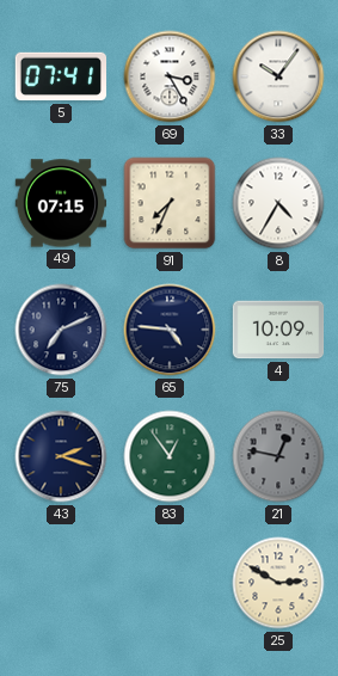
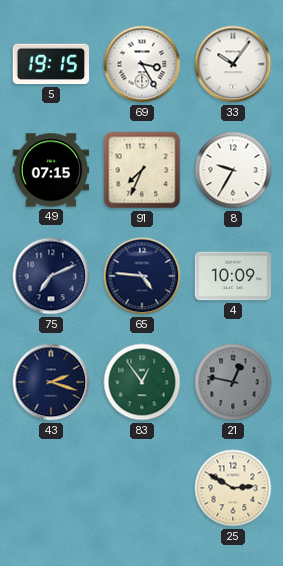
5: 07:41 -> 19:15
8: 4:35 -> 9:35
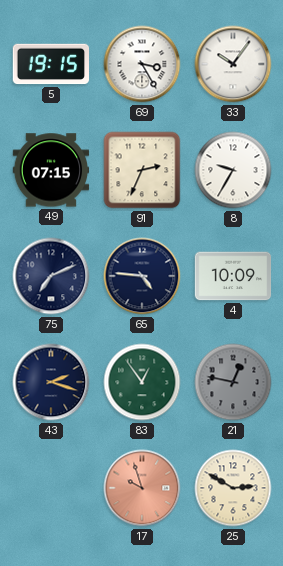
91: 7:34 -> 2:34
17: none -> 9:57
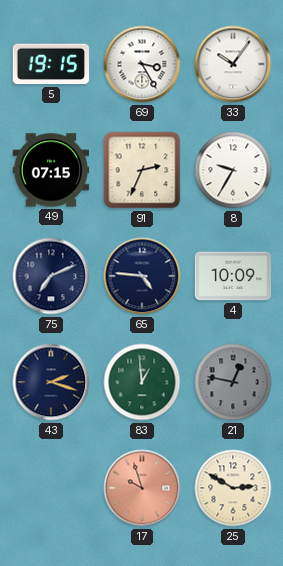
83: 12:54 -> 12:59
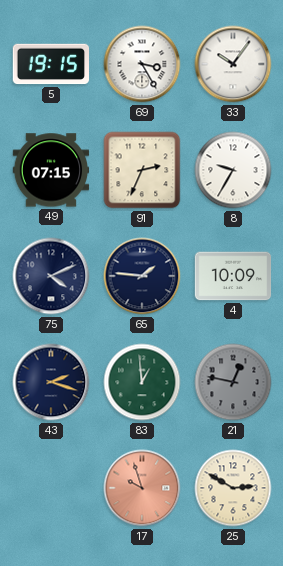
75: 7:11 -> 4:11
65: 4:46 -> 1:46
